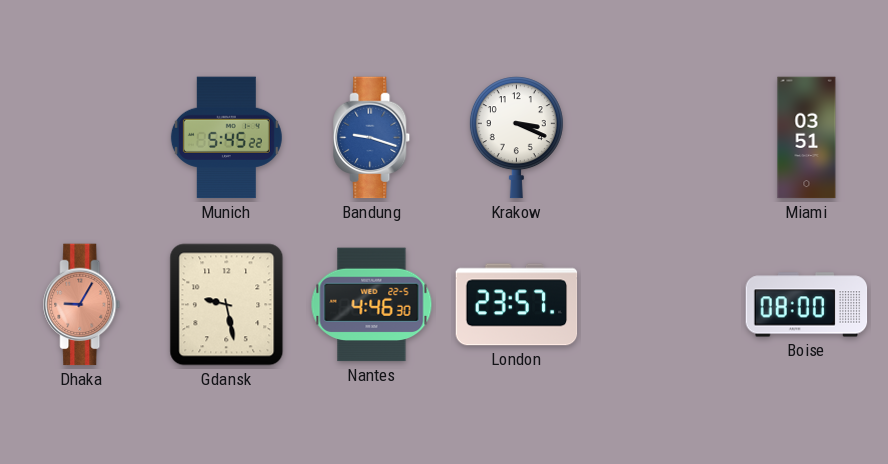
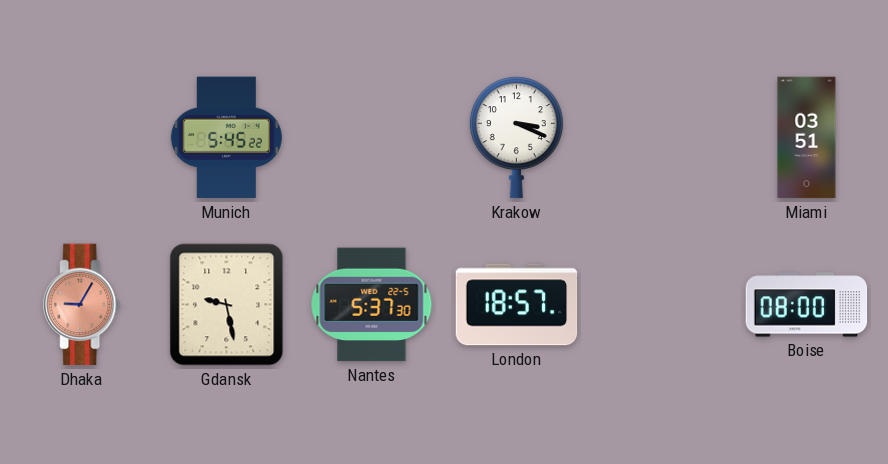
Bandung: 9:18 -> none
Nantes: 4:46 -> 5:37
London: 23:57 -> 18:57
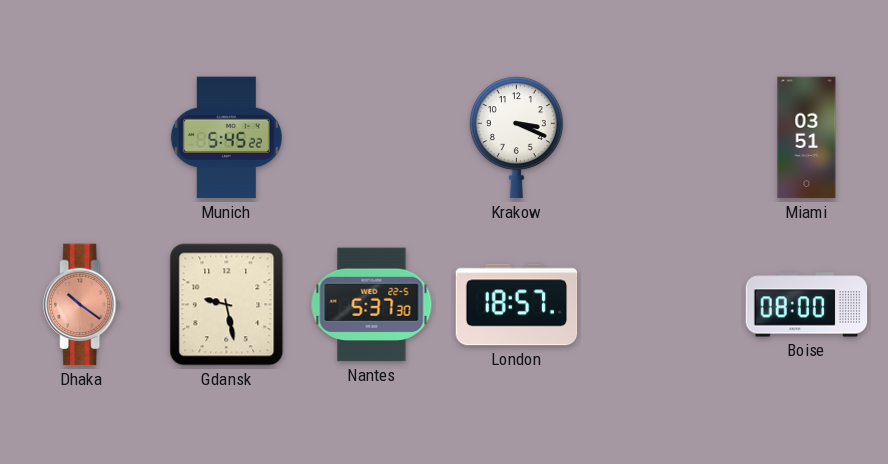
Dhaka: 9:05 -> 10:21
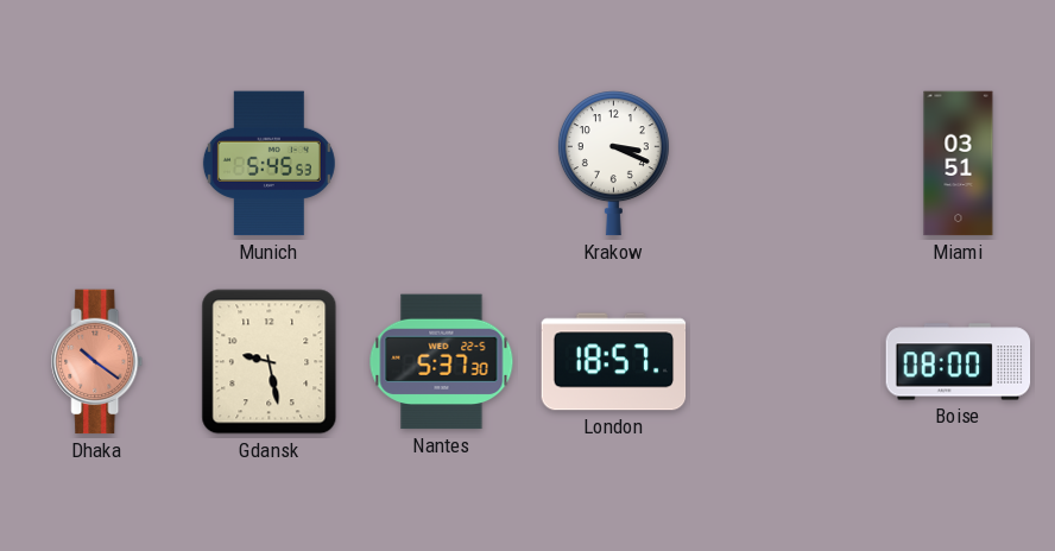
Munich: 5:45:22 -> 5:45:53
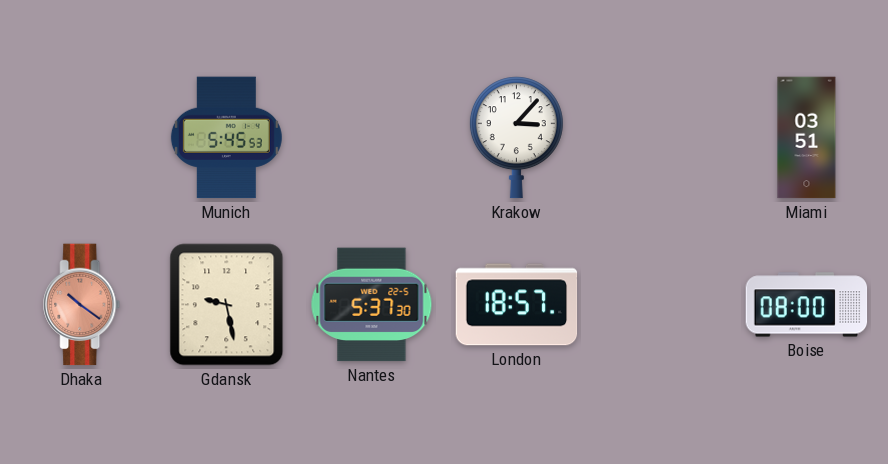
Krakow: 3:19 -> 3:07
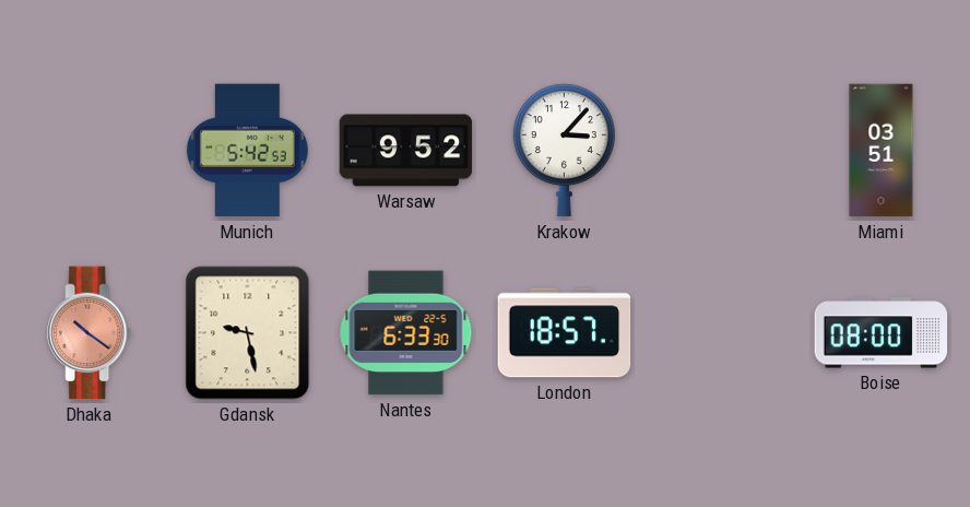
Munich: 5:45 -> 5:42
Warsaw: none -> 9:52
Nantes: 5:37 -> 6:33
